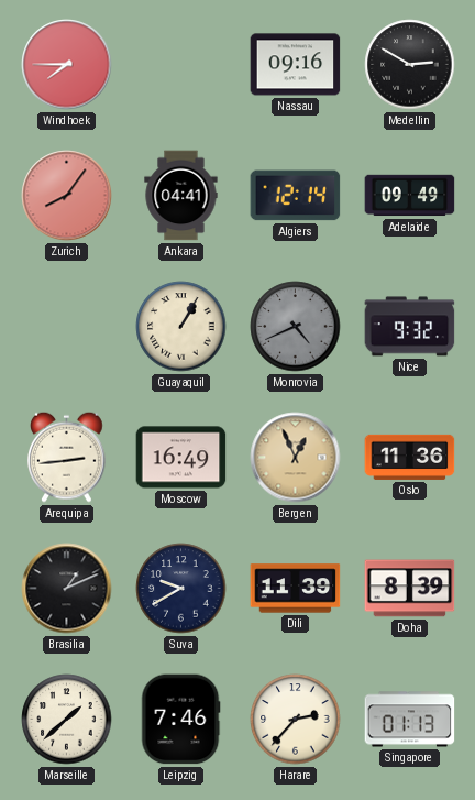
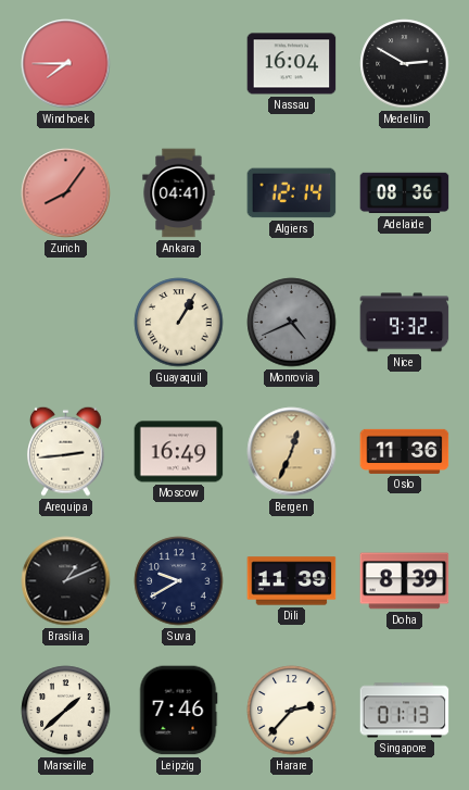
Nassau: 09:16 -> 16:04
Adelaide: 09:49 -> 08:36
Bergen: 12:56 -> 12:34
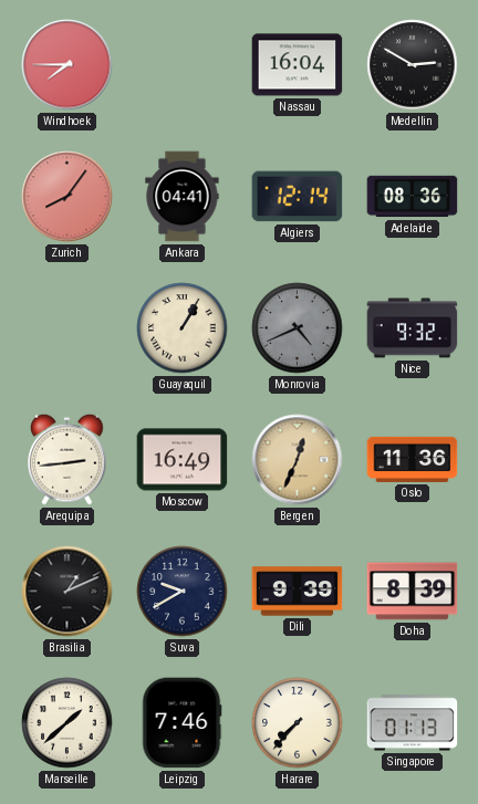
Dili: 11:39 -> 9:39
Harare: 2:37 -> 7:37
